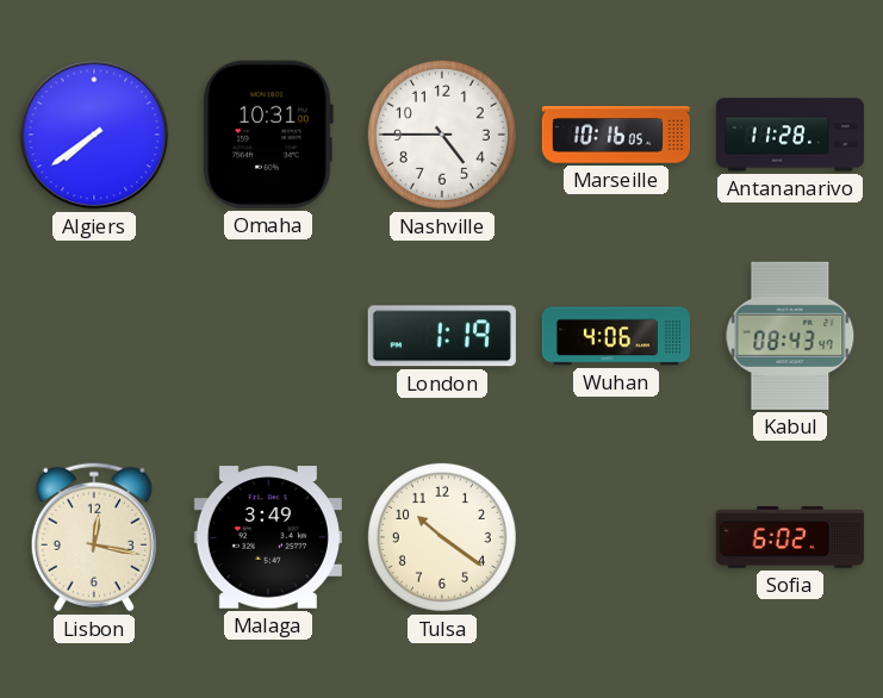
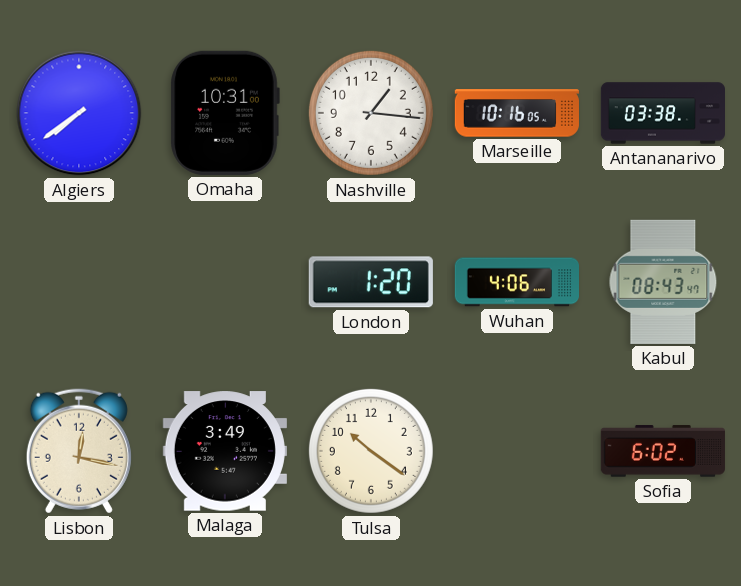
Nashville: 4:45 -> 1:16
Antananarivo: 11:28 -> 03:38
London: 1:19 -> 1:20
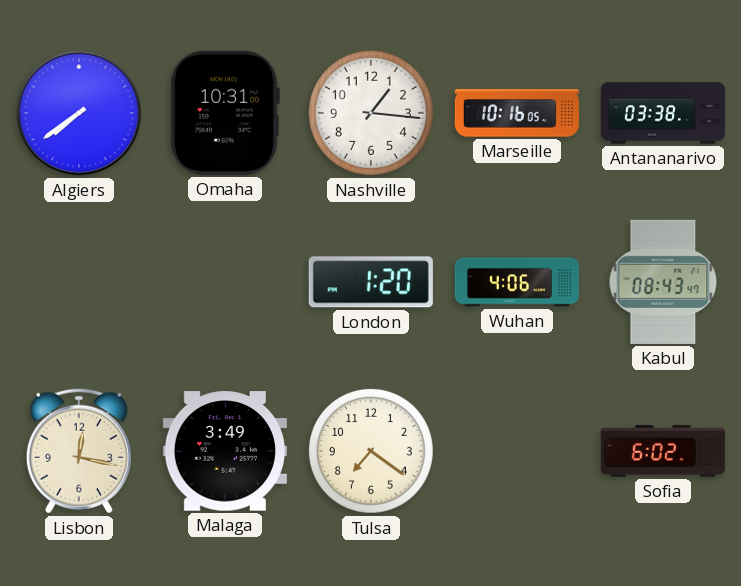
Tulsa: 10:21 -> 7:21
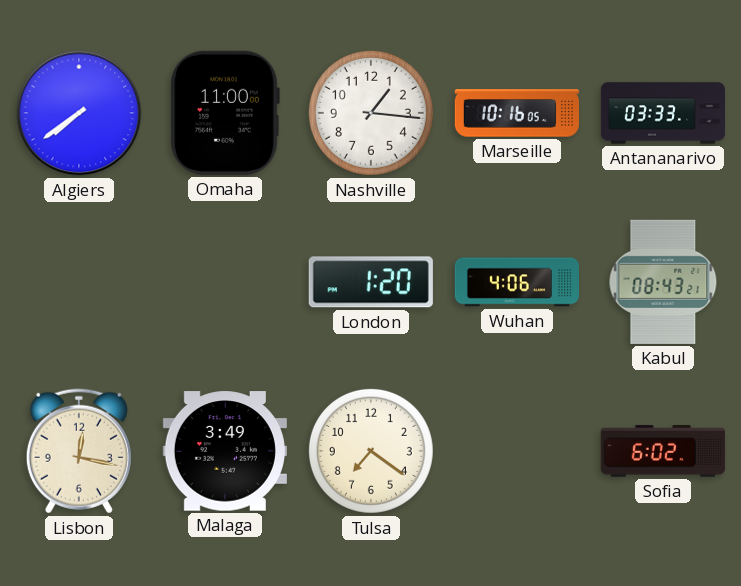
Omaha: 10:31 -> 11:00
Antananarivo: 03:38 -> 03:33
Kabul: 08:43:47 -> 08:43:21
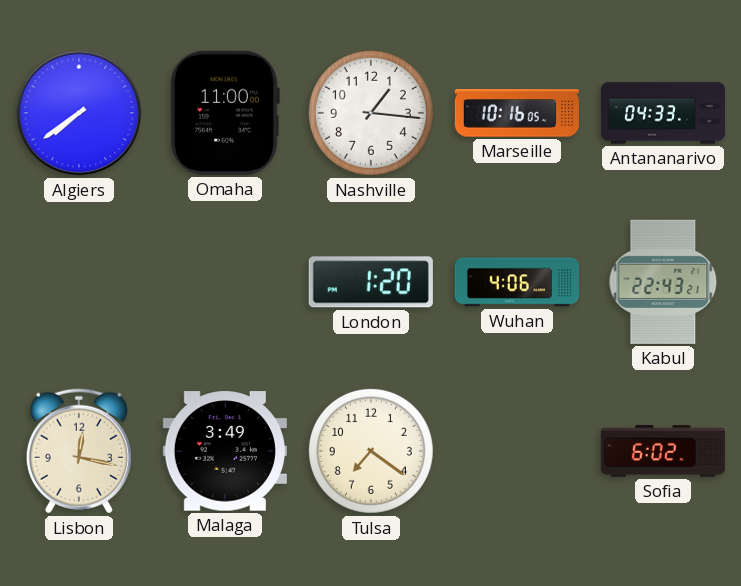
Antananarivo: 03:33 -> 04:33
Kabul: 08:43 -> 22:43
